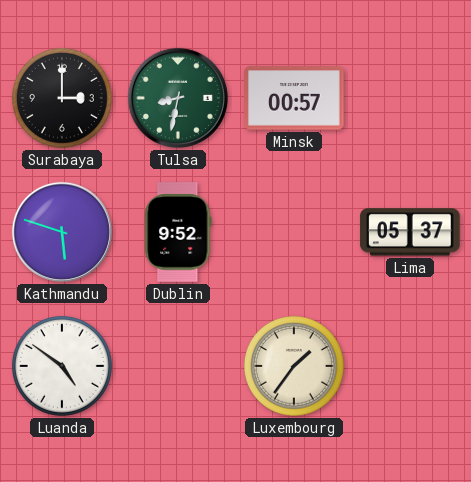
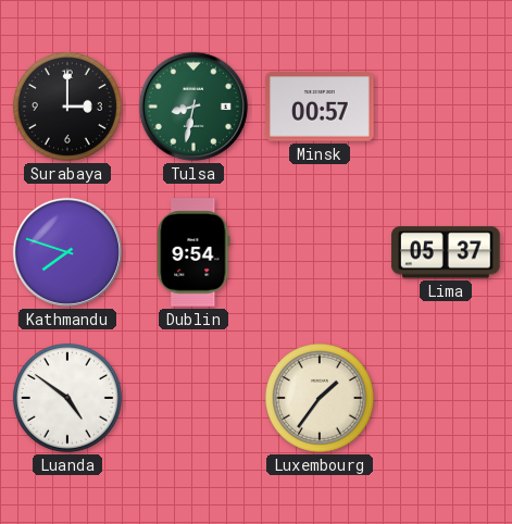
Kathmandu: 5:48 -> 7:48
Dublin: 9:52 -> 9:54
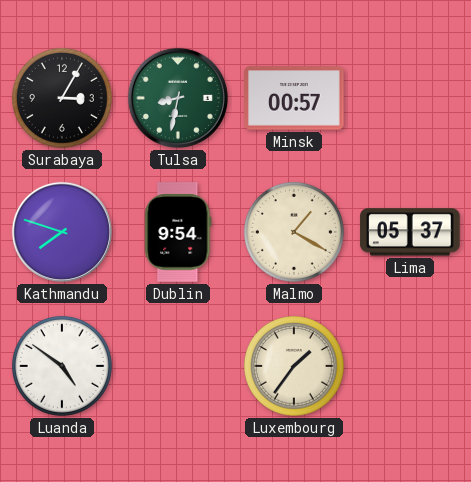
Surabaya: 3:00 -> 3:05
Malmo: none -> 1:20
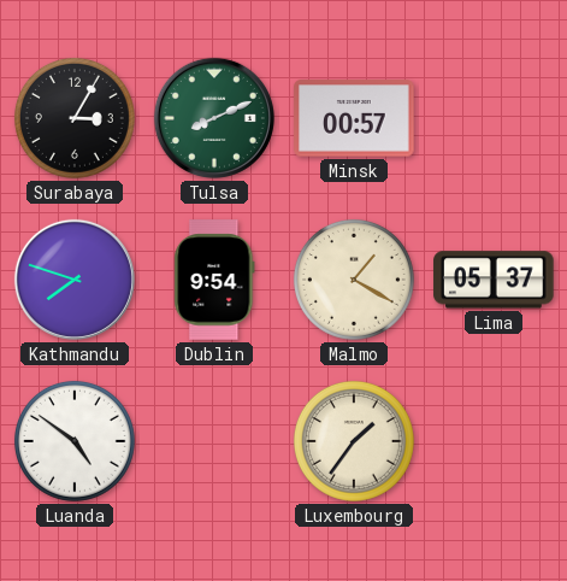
Tulsa: 8:32 -> 8:11
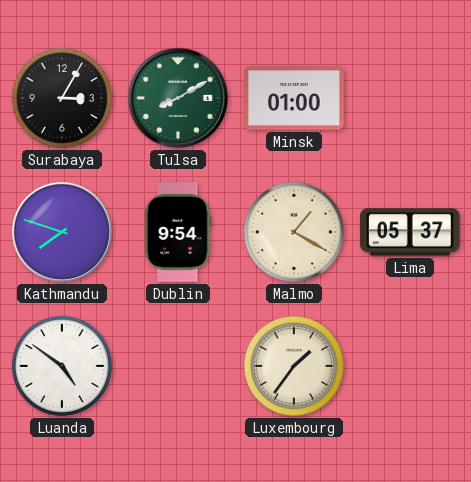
Tulsa: 8:11 -> 8:10
Minsk: 00:57 -> 01:00
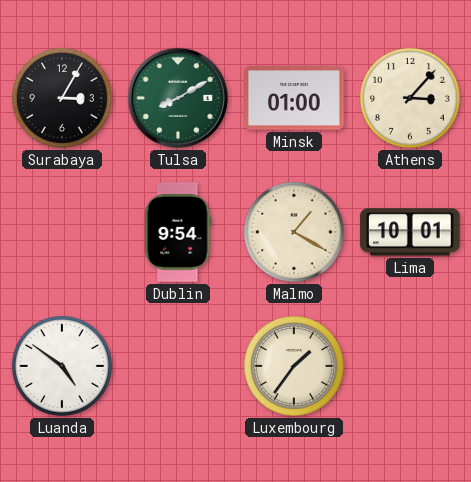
Athens: none -> 3:07
Kathmandu: 7:48 -> none
Lima: 05:37 -> 10:01
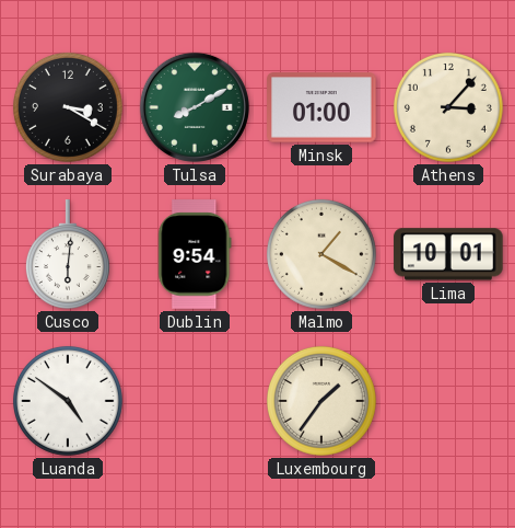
Surabaya: 3:05 -> 3:20
Cusco: none -> 6:01
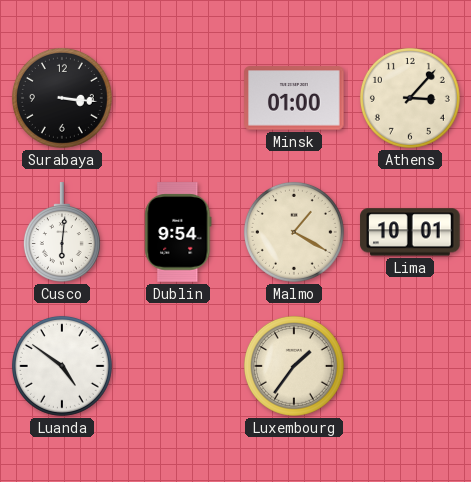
Surabaya: 3:20 -> 3:16
Tulsa: 8:10 -> none
